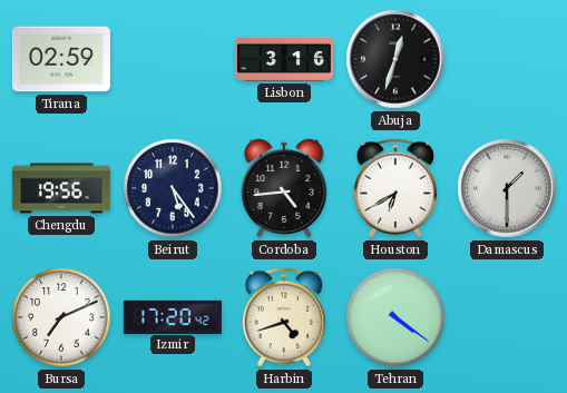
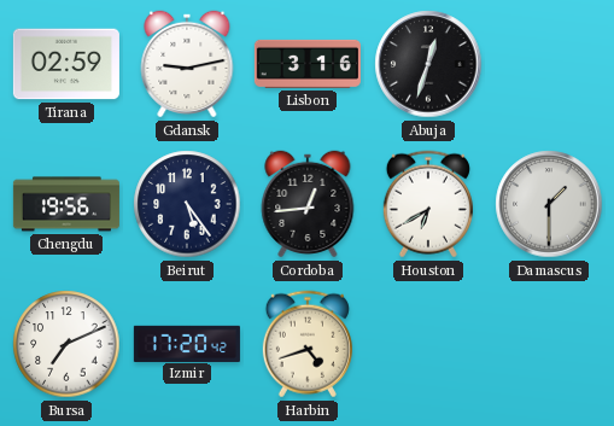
Gdansk: none -> 9:13
Cordoba: 4:44 -> 12:44
Tehran: 4:21 -> none
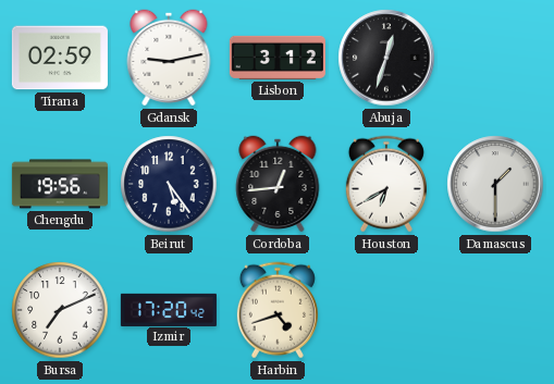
Lisbon: 3:16 -> 3:12
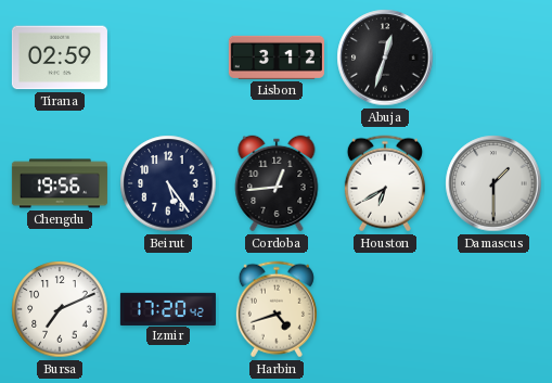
Gdansk: 9:13 -> none
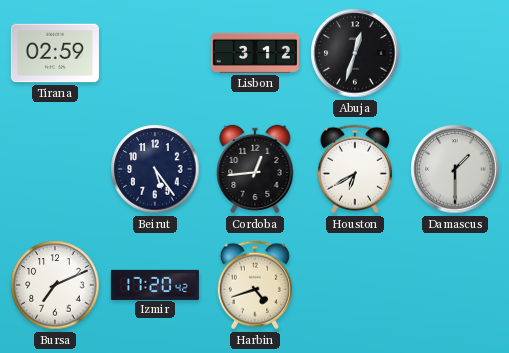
Chengdu: 19:56 -> none
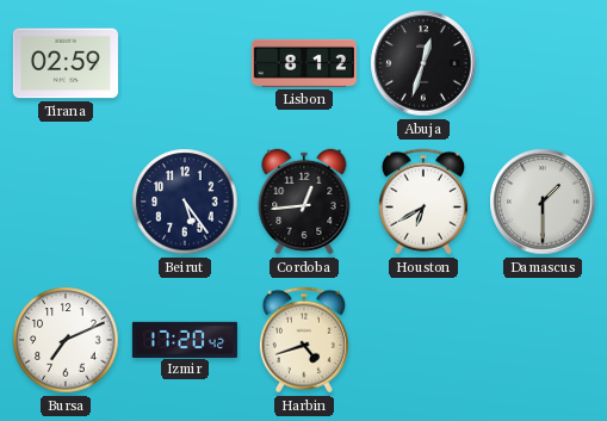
Lisbon: 3:12 -> 8:12
